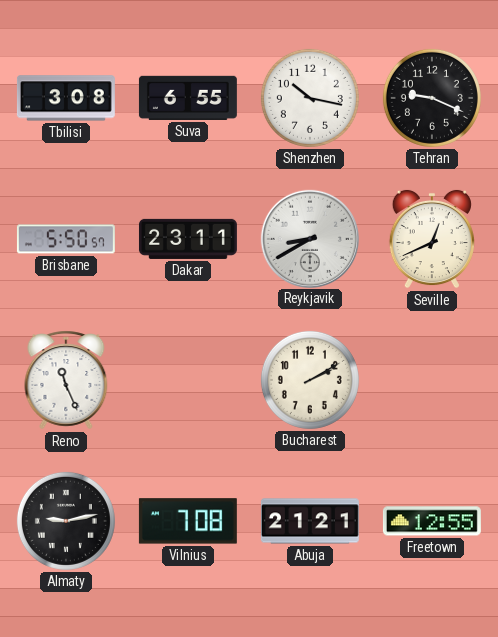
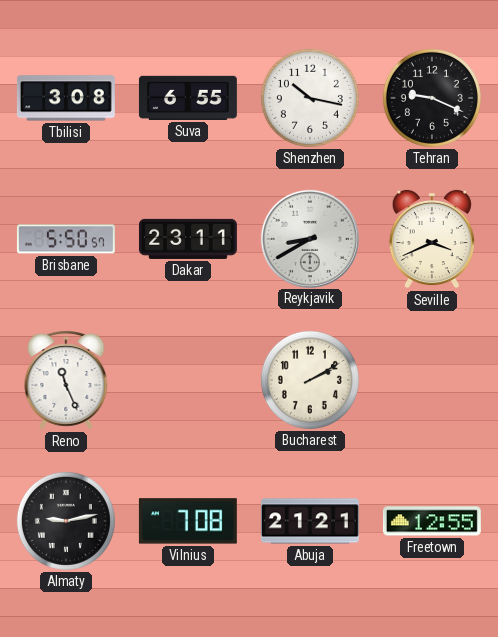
Seville: 12:41 -> 3:41
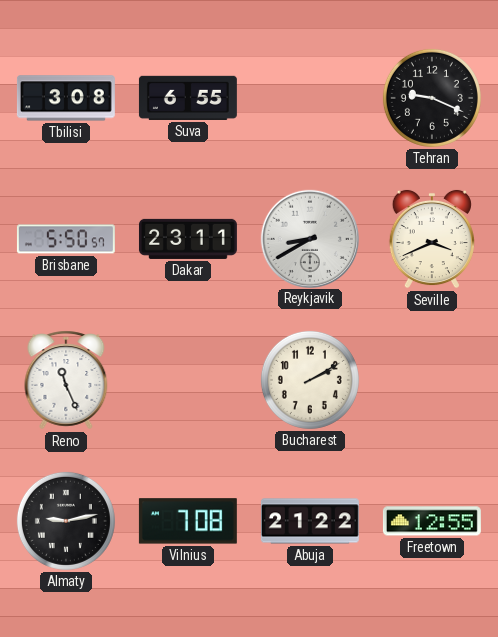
Shenzhen: 10:17 -> none
Abuja: 21:21 -> 21:22
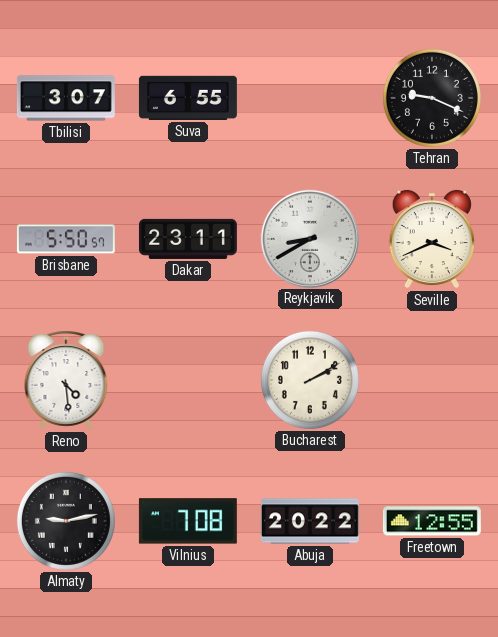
Tbilisi: 3:08 -> 3:07
Reno: 11:26 -> 4:29
Abuja: 21:22 -> 20:22
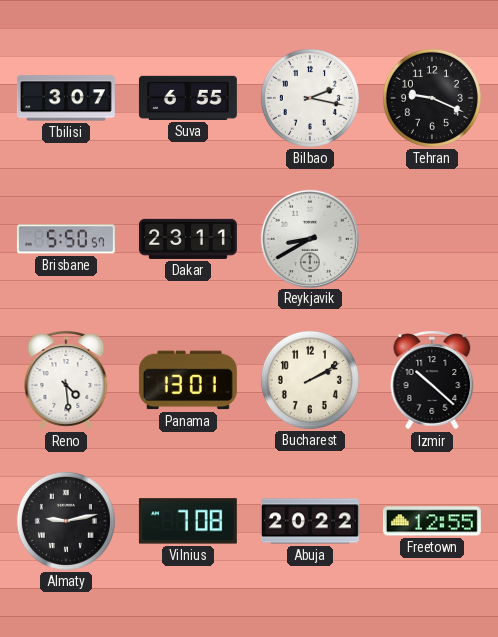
Bilbao: none -> 2:17
Seville: 3:41 -> none
Panama: none -> 13:01
Izmir: none -> 10:22
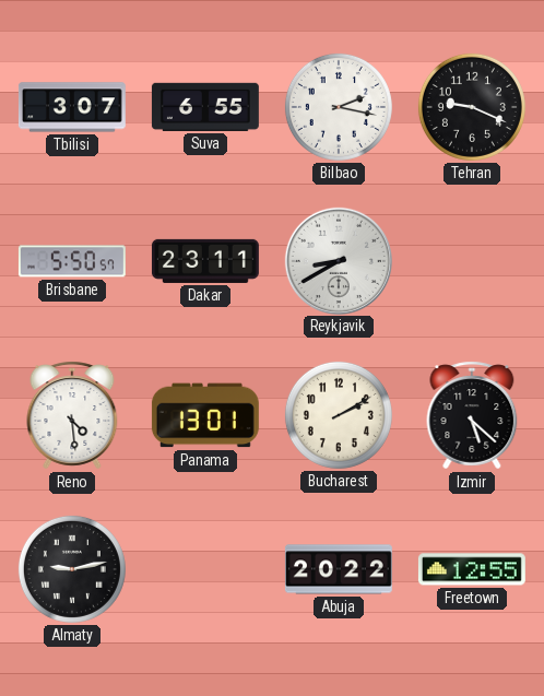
Izmir: 10:22 -> 5:22
Vilnius: 7:08 -> none
